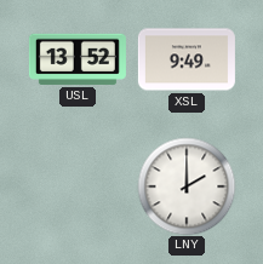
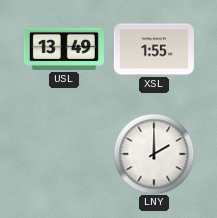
USL: 13:52 -> 13:49
XSL: 9:49 -> 1:55
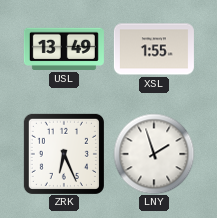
ZRK: none -> 6:26
LNY: 2:00 -> 1:57
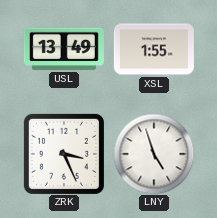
ZRK: 6:26 -> 3:26
LNY: 1:57 -> 4:57
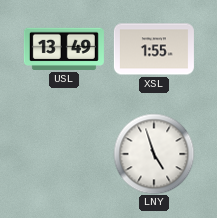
ZRK: 3:26 -> none
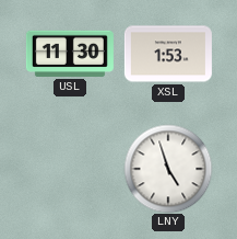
USL: 13:49 -> 11:30
XSL: 1:55 -> 1:53
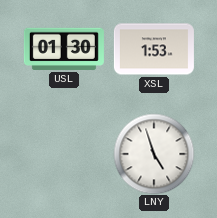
USL: 11:30 -> 01:30
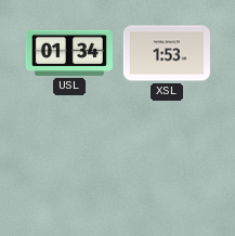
USL: 01:30 -> 01:34
LNY: 4:57 -> none
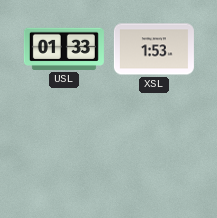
USL: 01:34 -> 01:33
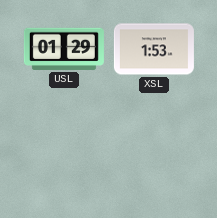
USL: 01:33 -> 01:29
